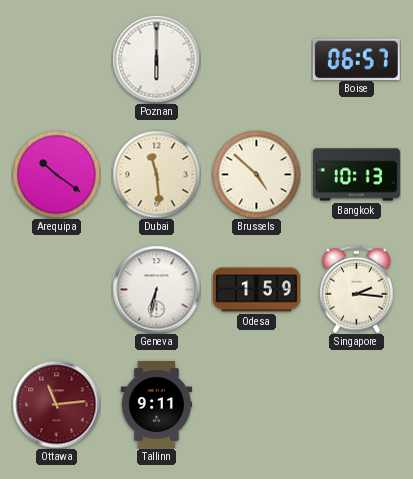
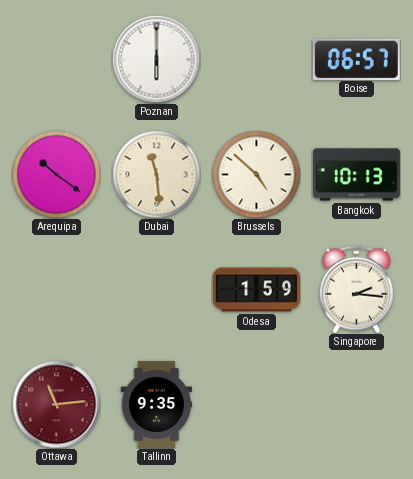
Geneva: 6:32 -> none
Tallinn: 9:11 -> 9:35
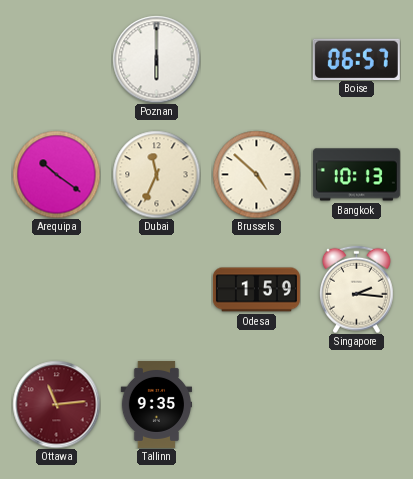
Dubai: 11:29 -> 11:34
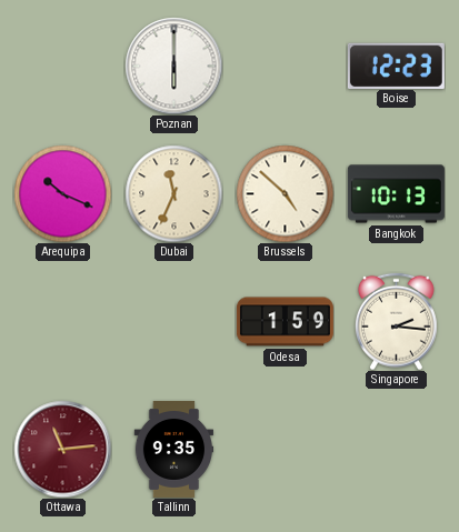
Boise: 06:57 -> 12:23
Arequipa: 10:21 -> 10:19
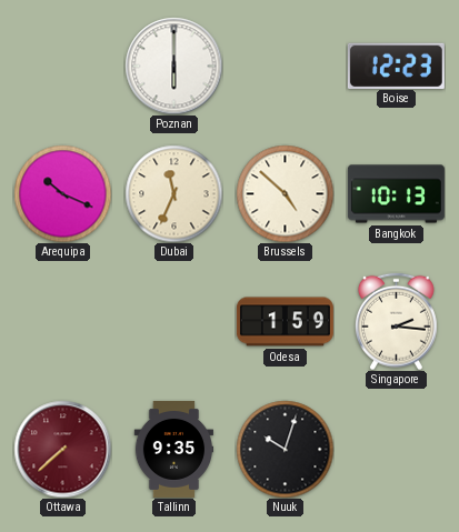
Ottawa: 11:14 -> 7:38
Nuuk: none -> 10:03
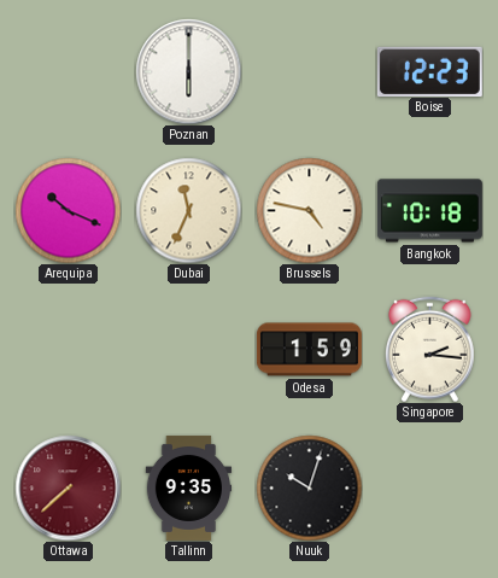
Brussels: 4:52 -> 4:47
Bangkok: 10:13 -> 10:18
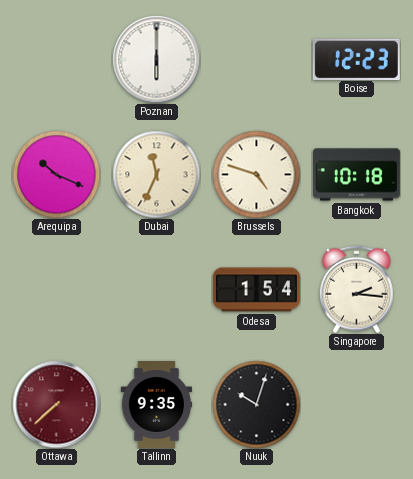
Brussels: 4:47 -> 4:48
Odesa: 1:59 -> 1:54
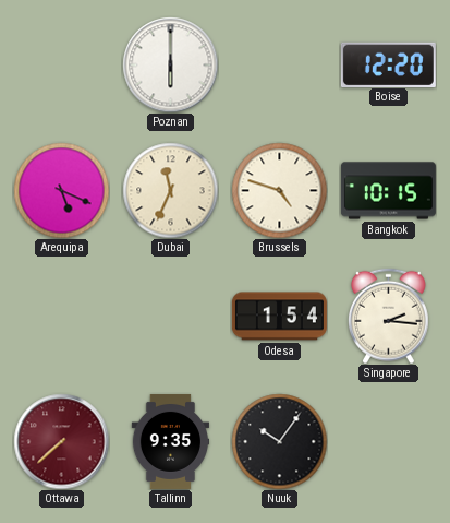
Boise: 12:23 -> 12:20
Arequipa: 10:19 -> 5:19
Bangkok: 10:18 -> 10:15
Nuuk: 10:03 -> 10:06
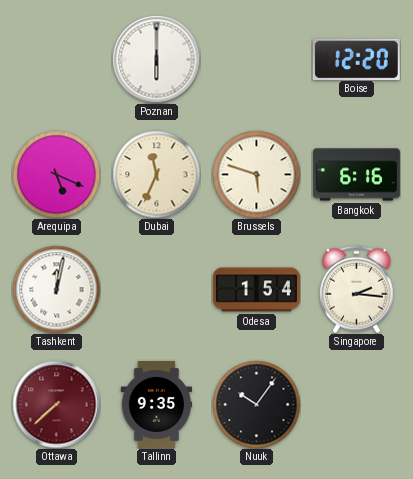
Brussels: 4:48 -> 5:48
Bangkok: 10:15 -> 6:16
Tashkent: none -> 12:02
